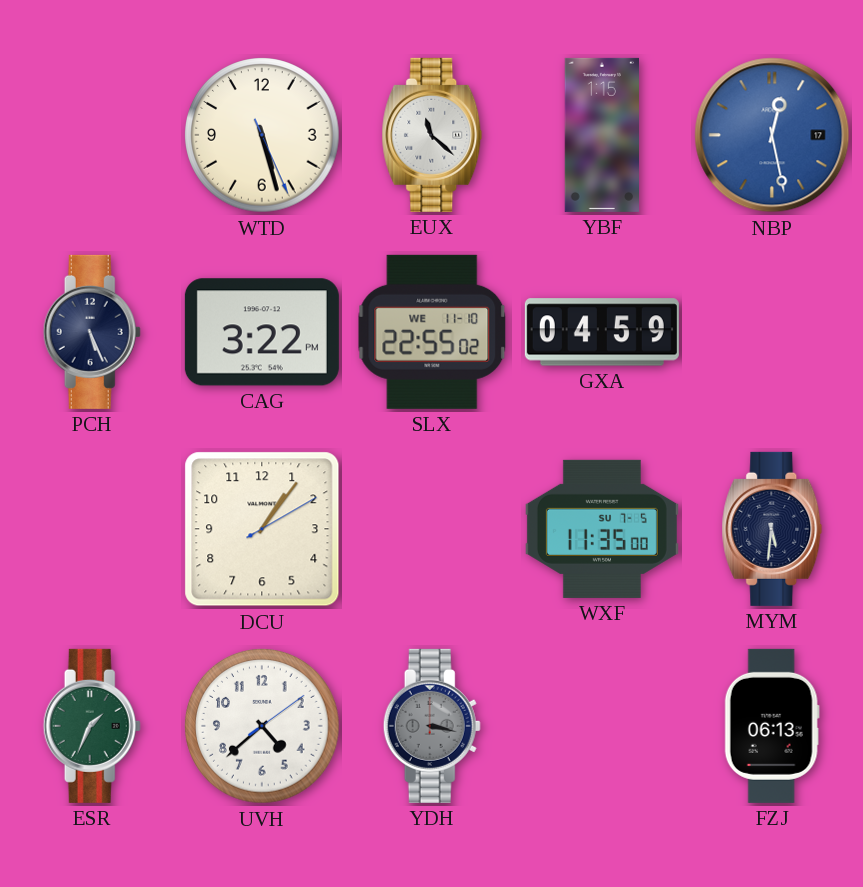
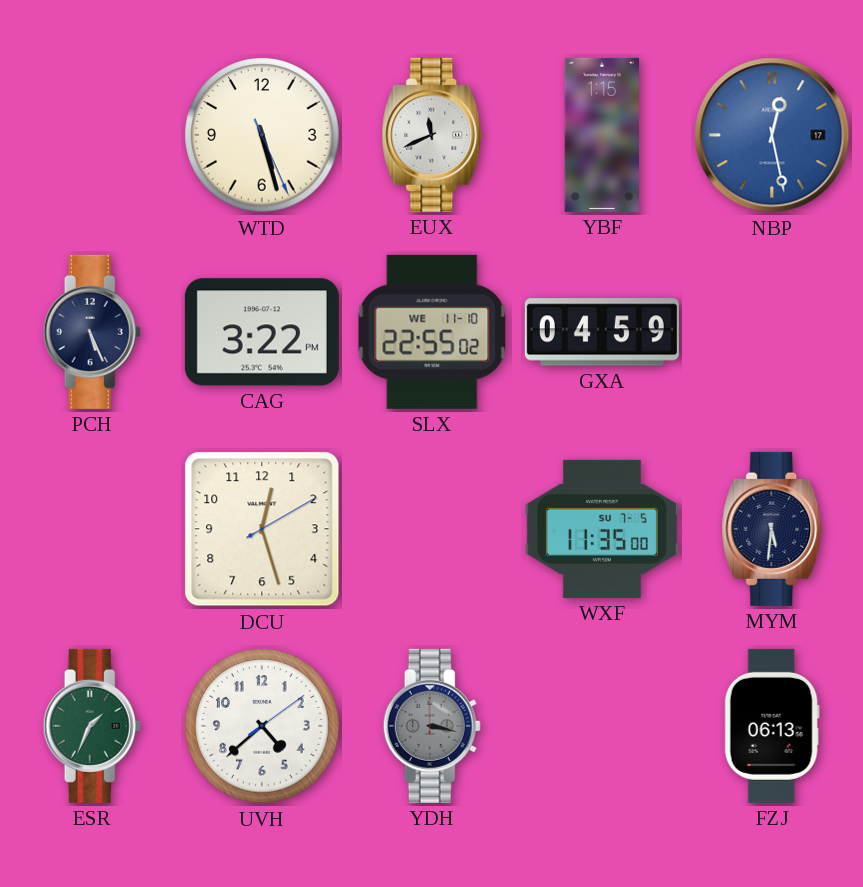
EUX: 11:22 -> 11:41
DCU: 1:06 -> 12:27
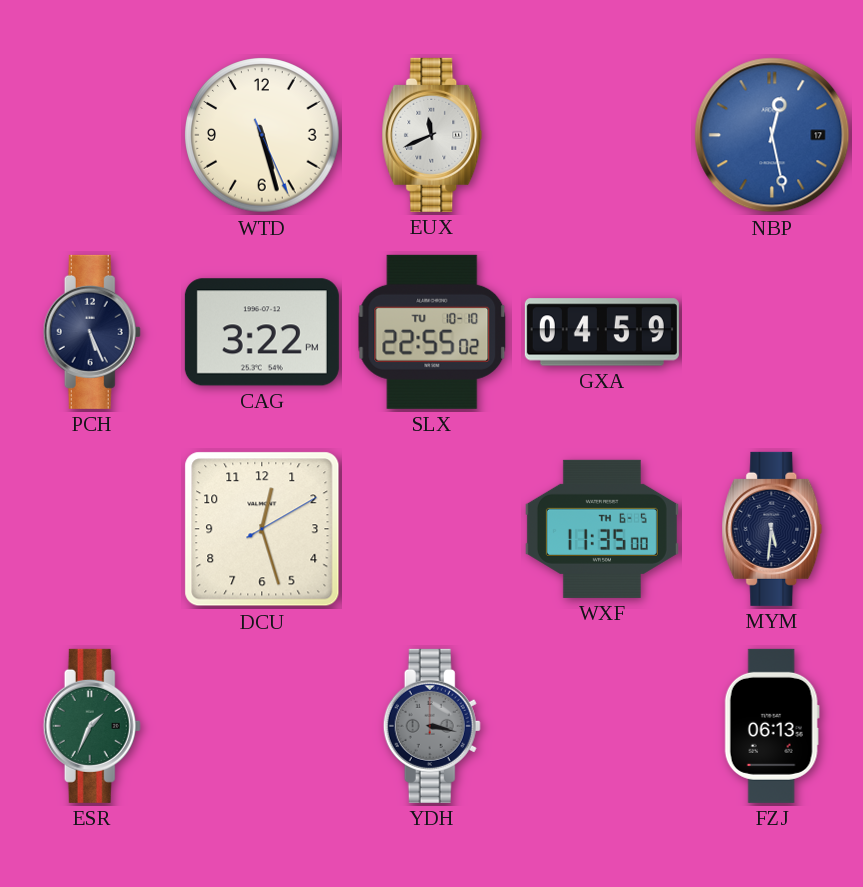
YBF: 1:15 -> none
SLX date: WE 11-10 -> TU 10-10
WXF date: SU 7-5 -> TH 6-5
UVH: 4:38 -> none
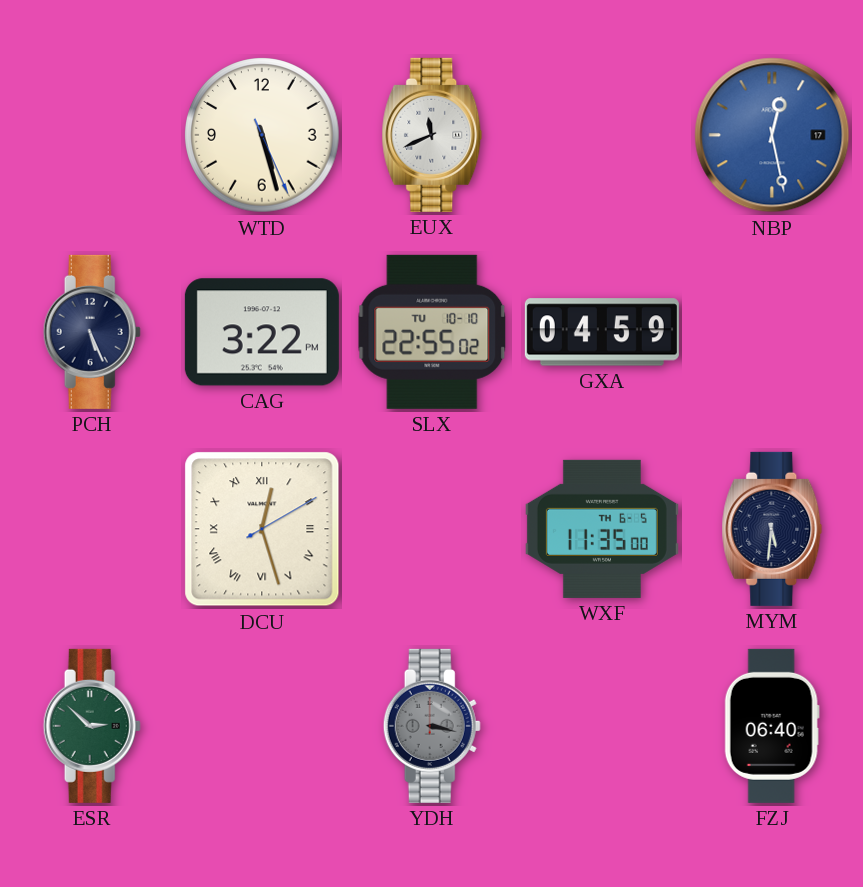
DCU numerals: Arabic -> Roman
ESR: 1:34 -> 2:52
FZJ: 06:13 -> 06:40
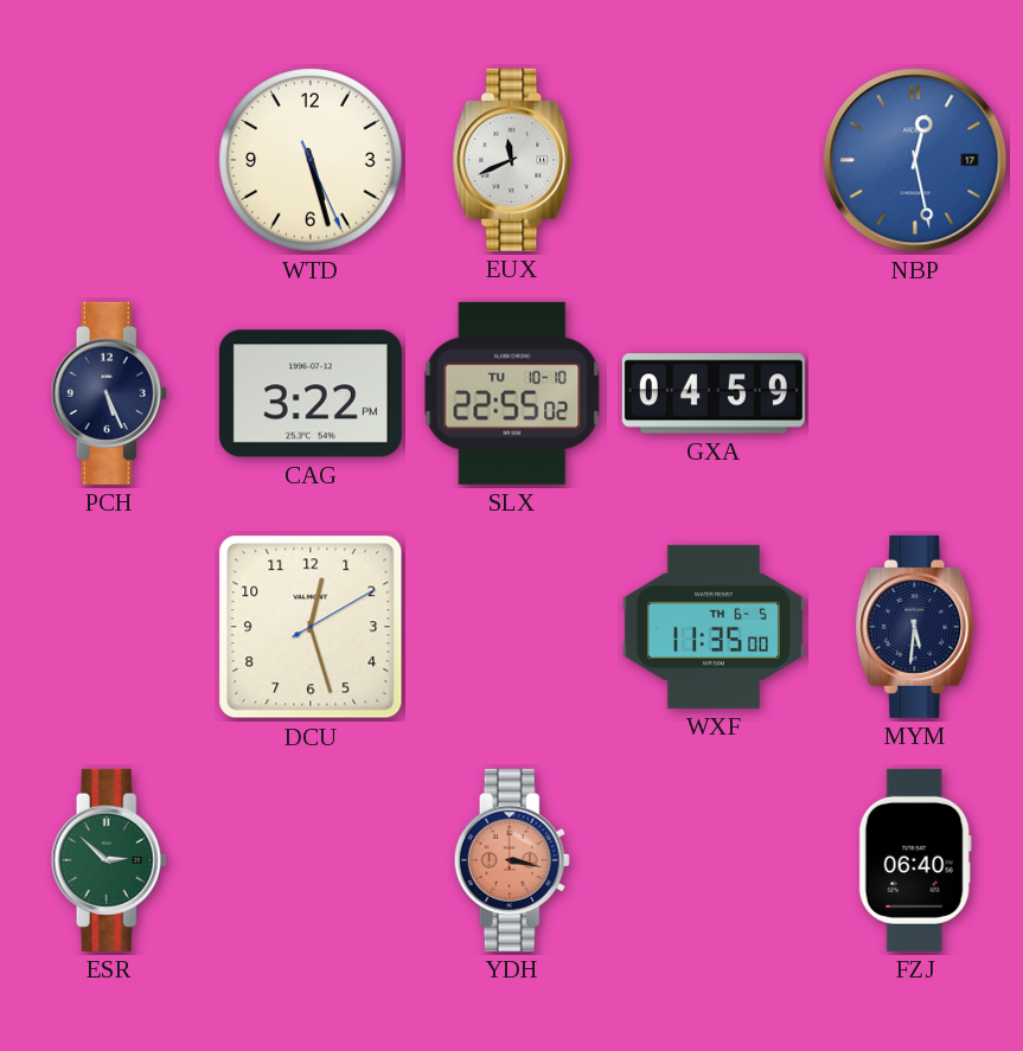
DCU numerals: Roman -> Arabic
YDH dial: grey -> salmon
